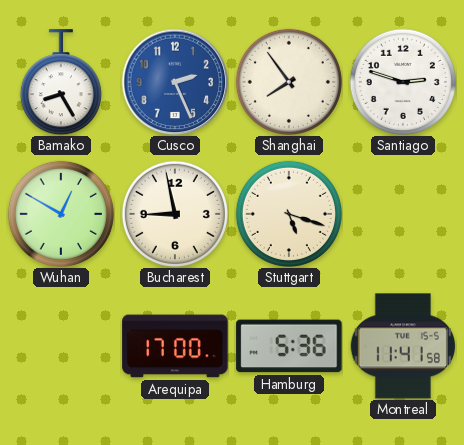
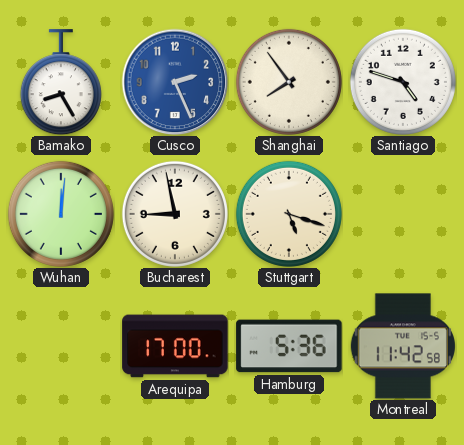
Santiago: 2:48 -> 4:48
Wuhan: 12:50 -> 12:01
Montreal: 11:41 -> 11:42
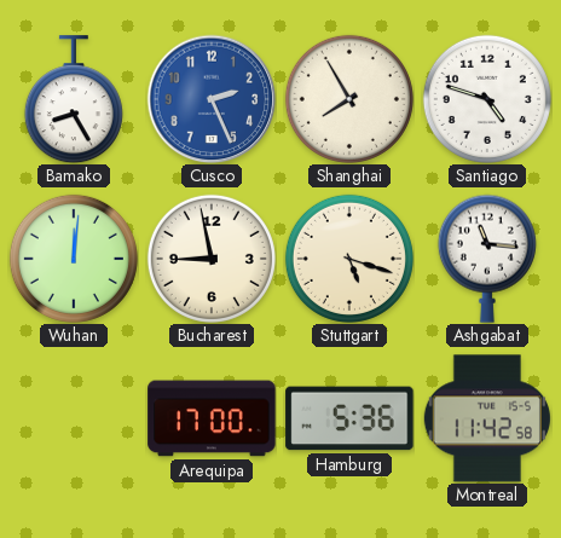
Shanghai: 7:54 -> 7:55
Ashgabat: none -> 11:16
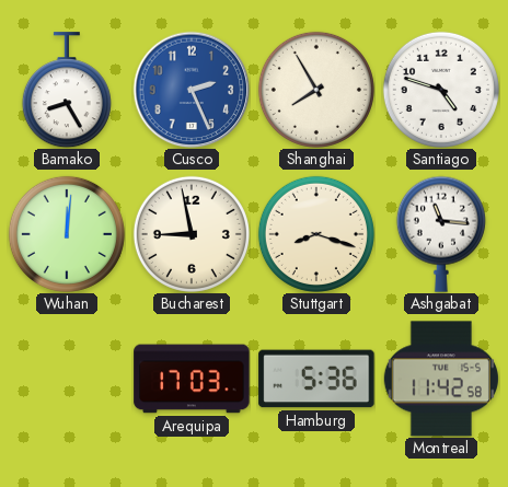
Stuttgart: 5:18 -> 8:18
Arequipa: 17:00 -> 17:03
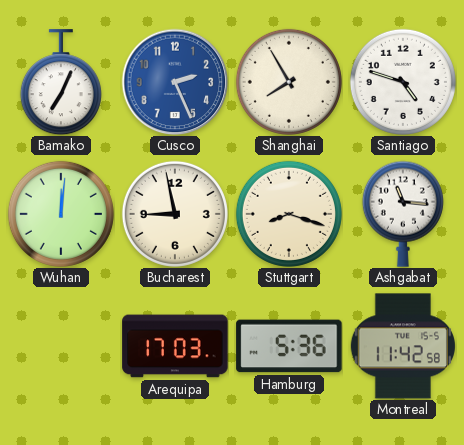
Bamako: 8:25 -> 7:04
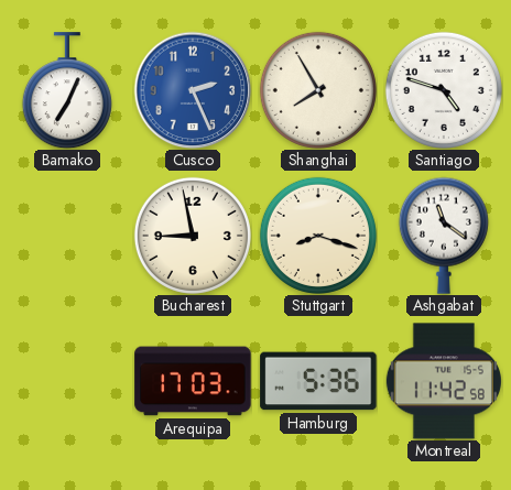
Wuhan: 12:01 -> none
Ashgabat: 11:16 -> 11:21
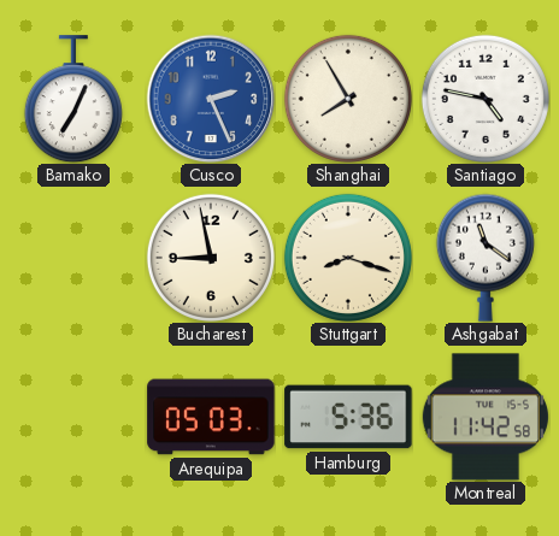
Santiago: 4:48 -> 4:47
Arequipa: 17:03 -> 05:03
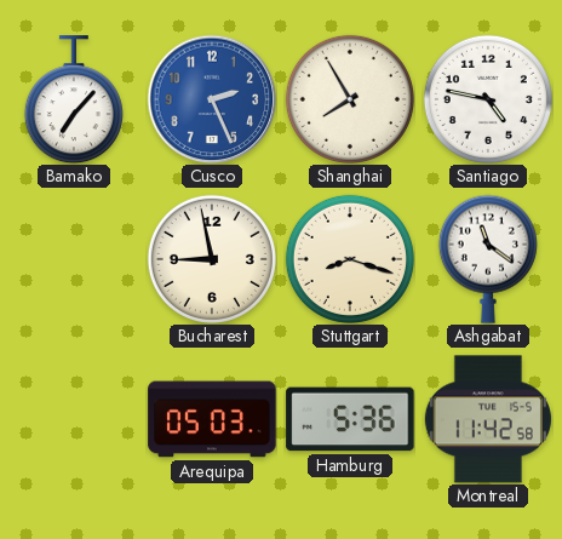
Bamako: 7:04 -> 7:07
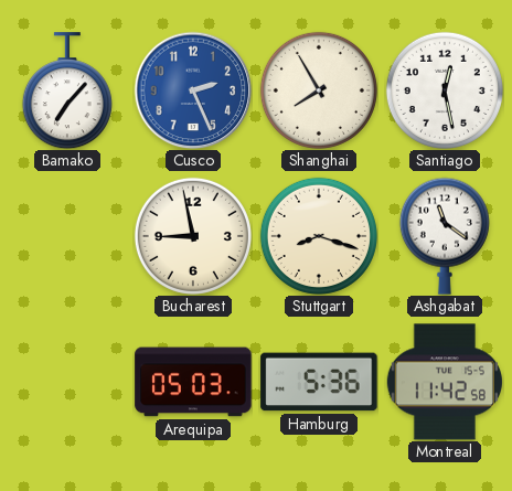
Santiago: 4:47 -> 12:28
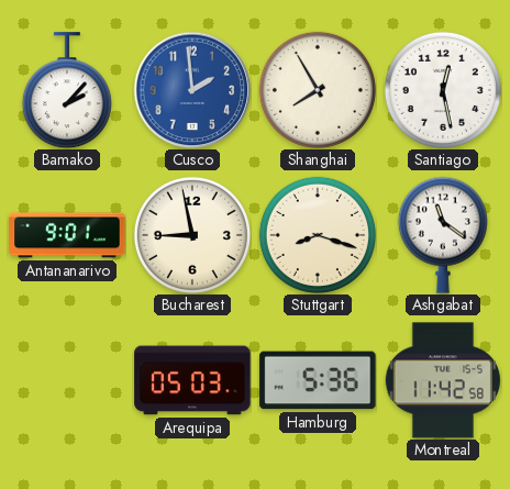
Bamako: 7:07 -> 2:07
Cusco: 2:26 -> 1:59
Antananarivo: none -> 9:01
